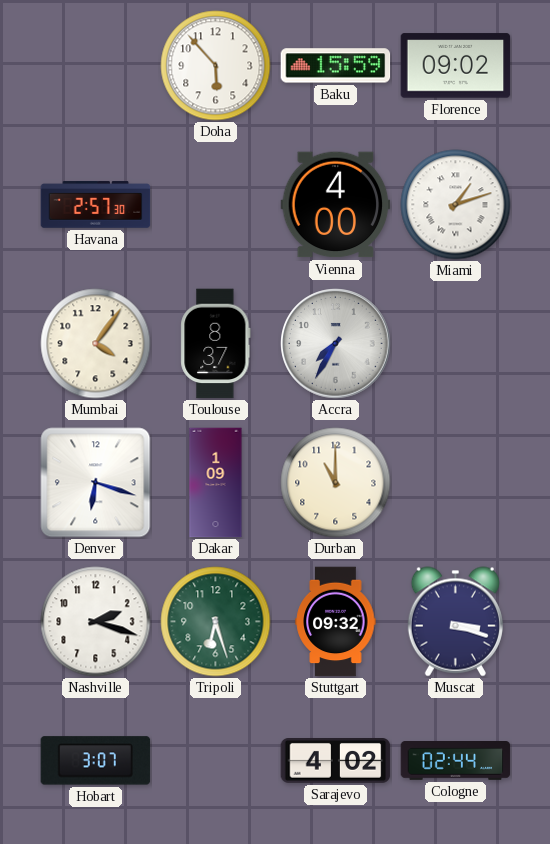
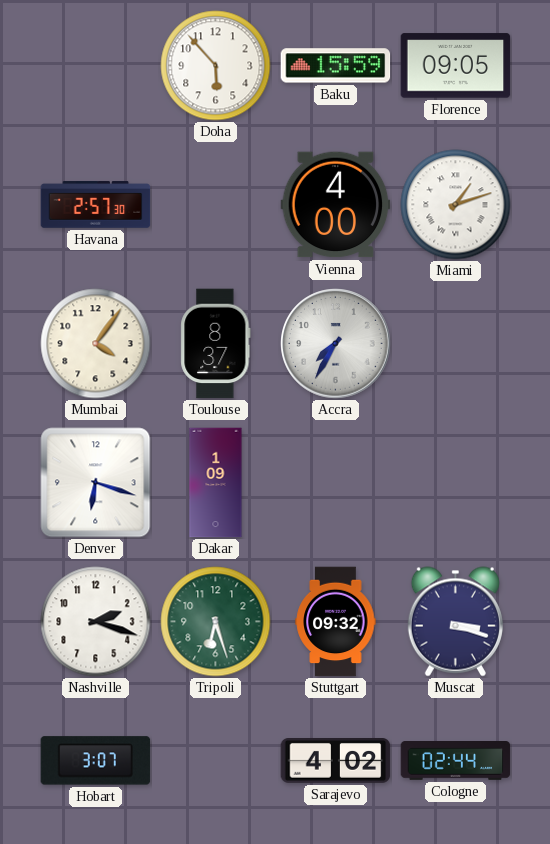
Florence: 09:02 -> 09:05
Durban: 11:00 -> none
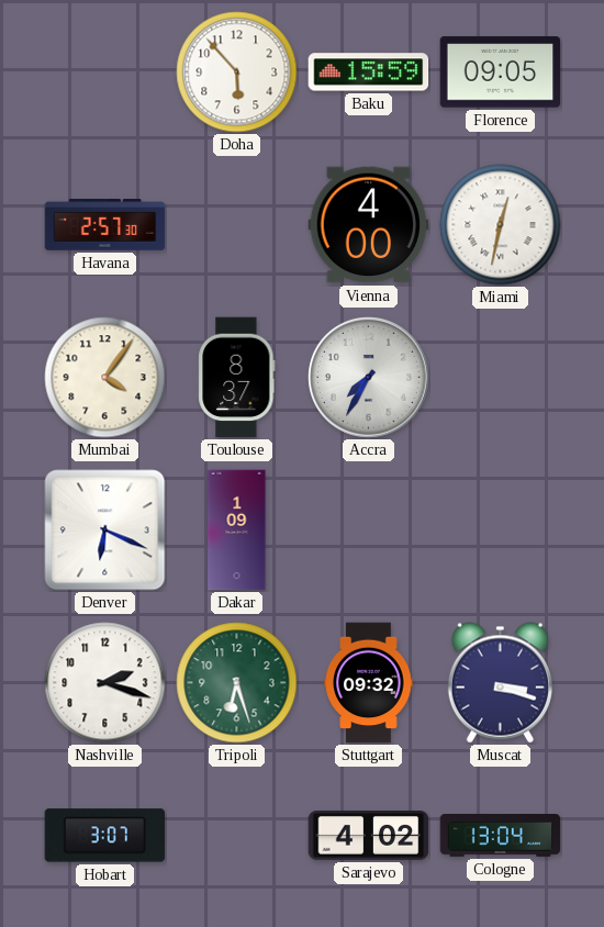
Miami: 1:12 -> 12:32
Denver: 6:18 -> 6:19
Cologne: 02:44 -> 13:04
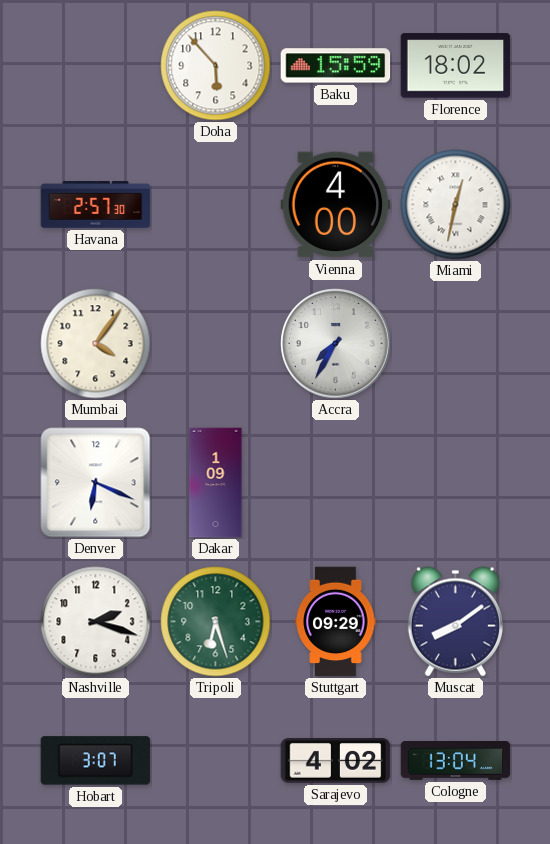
Florence: 09:05 -> 18:02
Toulouse: 8:37 -> none
Stuttgart: 09:32 -> 09:29
Muscat: 3:18 -> 8:09
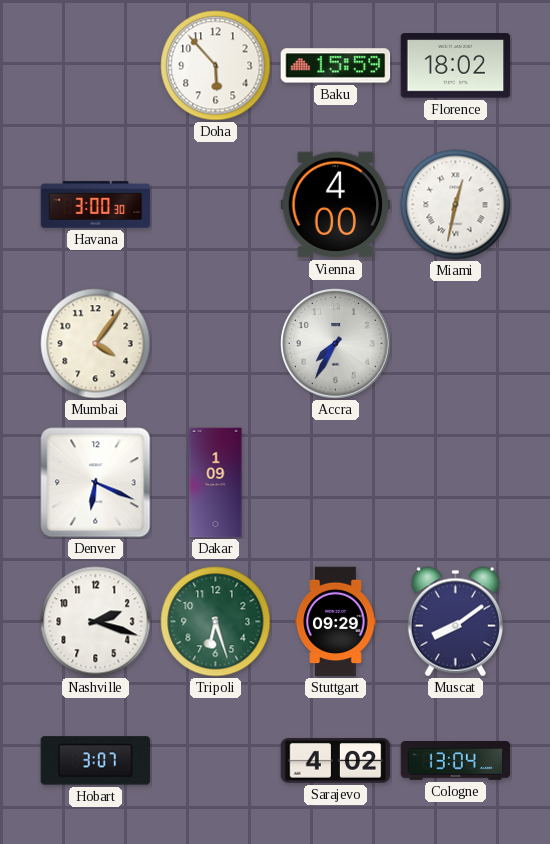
Havana: 2:57 -> 3:00
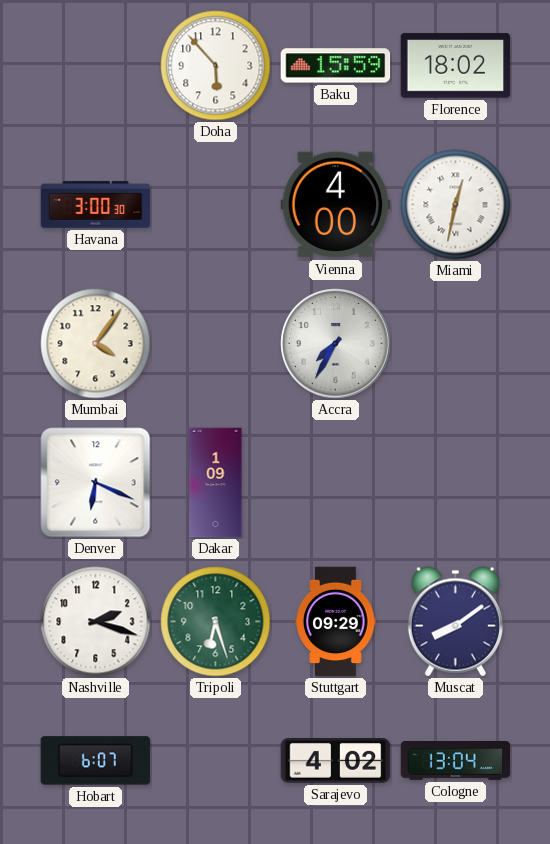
Hobart: 3:07 -> 6:07
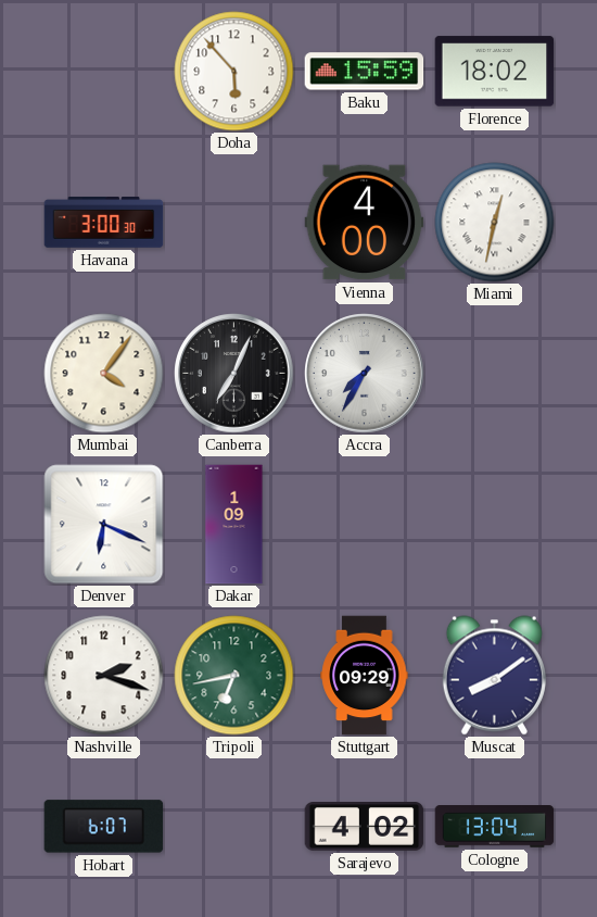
Canberra: none -> 7:04
Tripoli: 6:27 -> 6:43
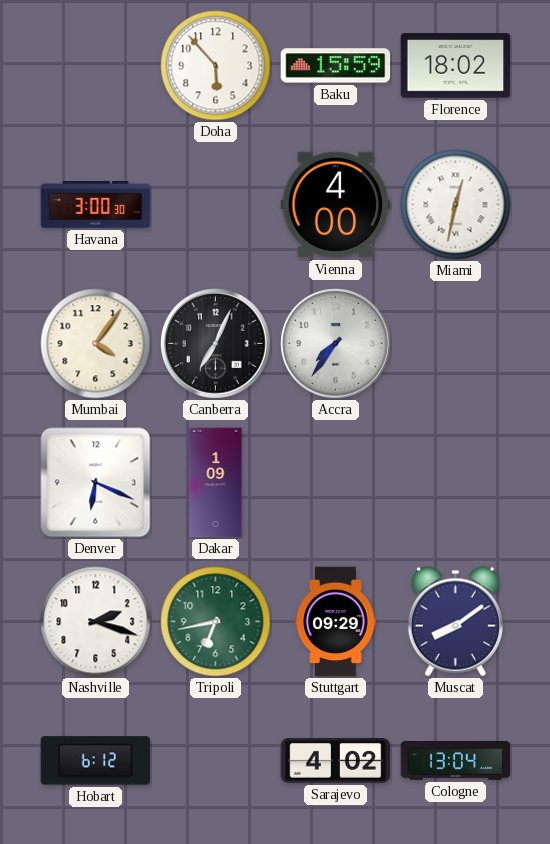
Accra: 7:35 -> 7:36
Hobart: 6:07 -> 6:12
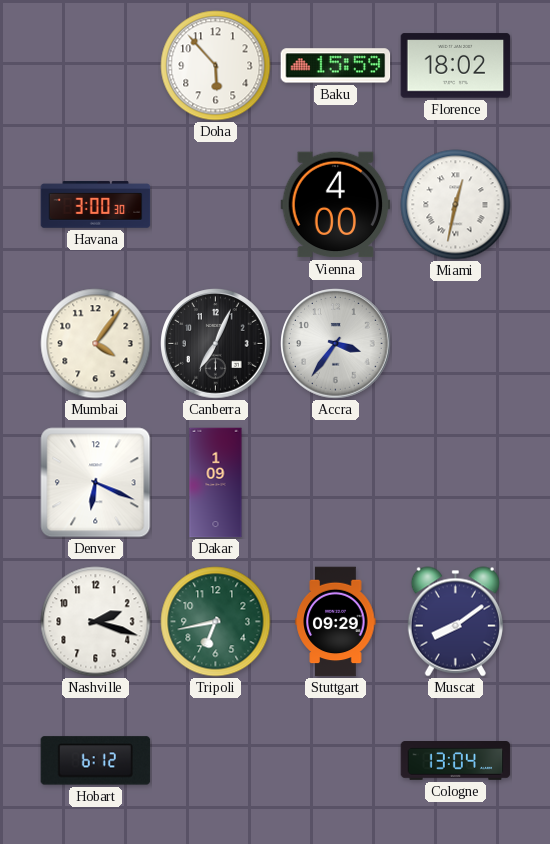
Accra: 7:36 -> 3:36
Sarajevo: 4:02 -> none
